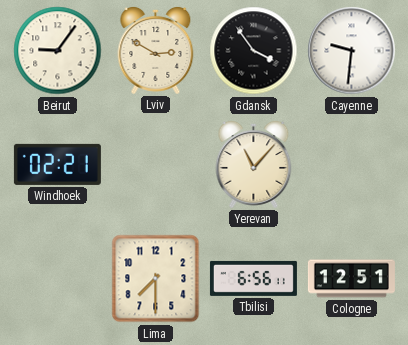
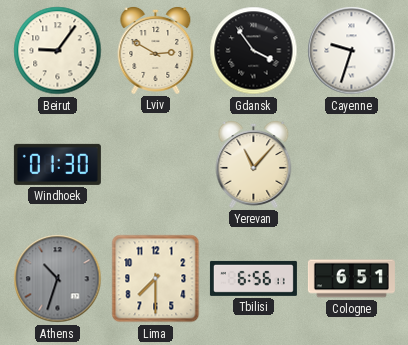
Cayenne: 9:31 -> 9:33
Windhoek: 02:21 -> 01:30
Athens: none -> 10:33
Cologne: 12:51 -> 6:51
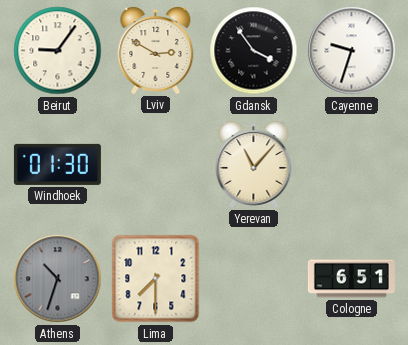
Tbilisi: 6:56 -> none
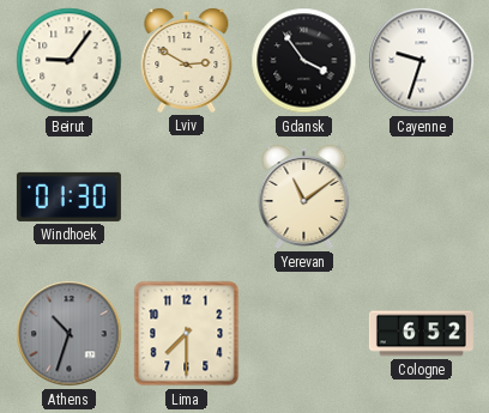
Yerevan: 11:07 -> 11:09
Cologne: 6:51 -> 6:52
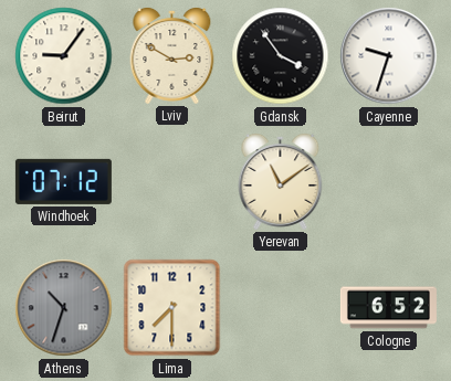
Windhoek: 01:30 -> 07:12
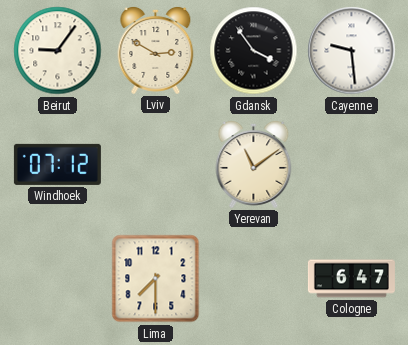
Cayenne: 9:33 -> 9:29
Athens: 10:33 -> none
Cologne: 6:52 -> 6:47
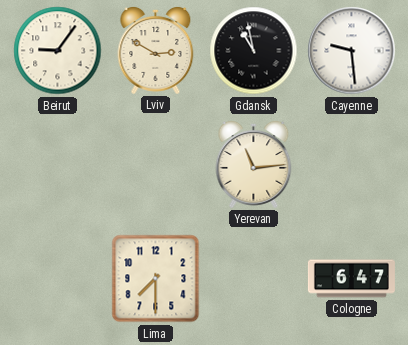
Gdansk: 3:54 -> 10:58
Windhoek: 07:12 -> none
Yerevan: 11:09 -> 11:14
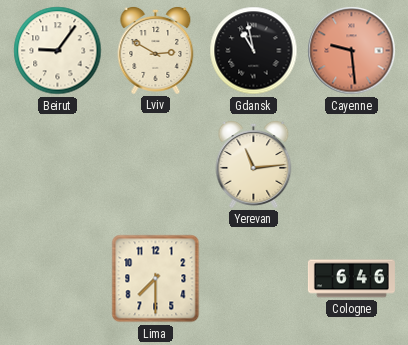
Cayenne dial: white -> salmon
Cologne: 6:47 -> 6:46
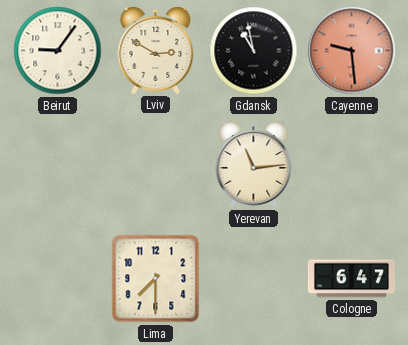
Cologne: 6:46 -> 6:47
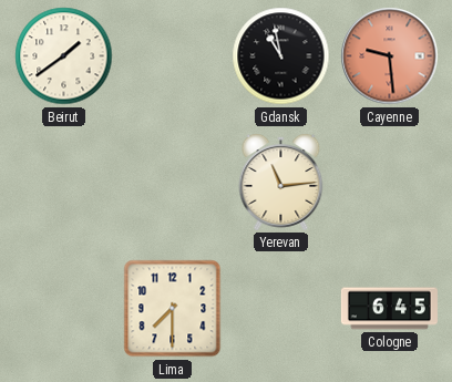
Beirut: 9:06 -> 1:39
Lviv: 2:50 -> none
Cologne: 6:47 -> 6:45
